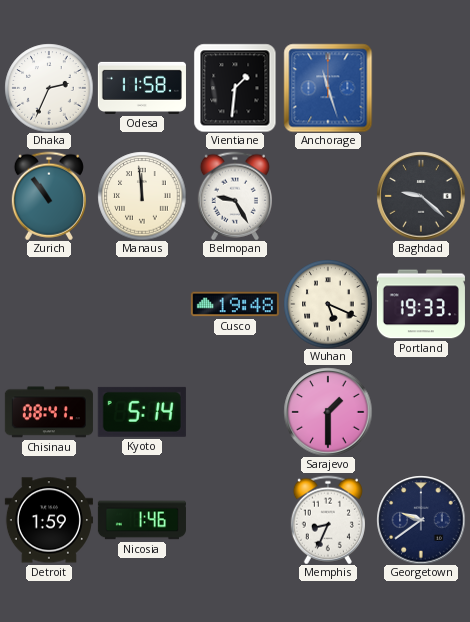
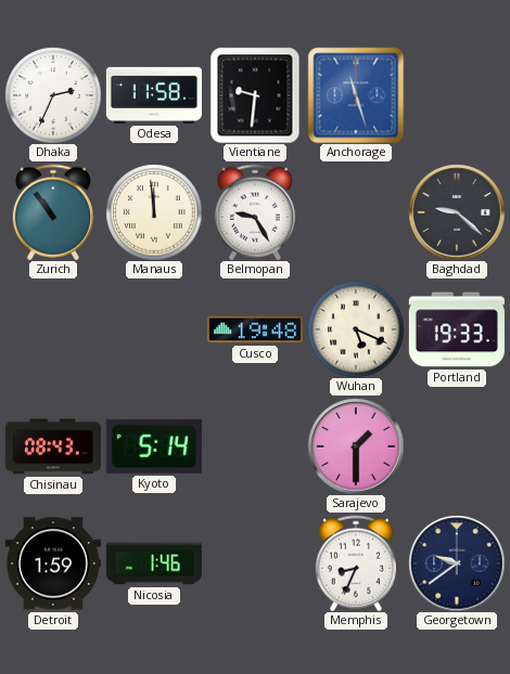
Vientiane: 1:31 -> 9:31
Chisinau: 08:41 -> 08:43
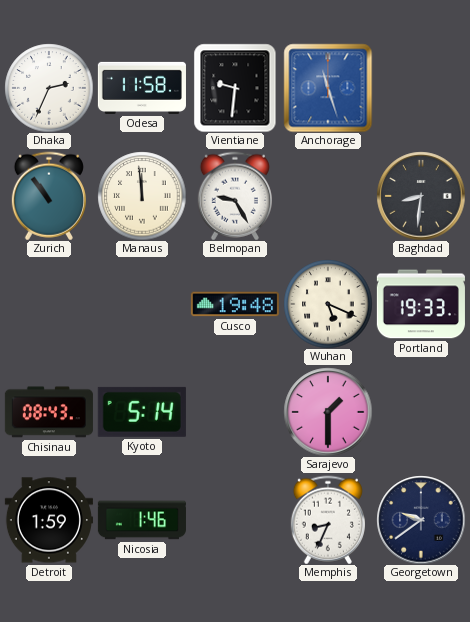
Baghdad: 9:22 -> 8:31
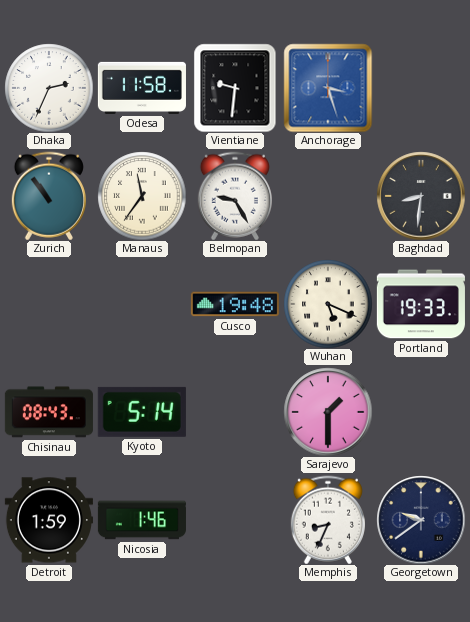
Anchorage: 11:27 -> 3:27
Manaus: 11:59 -> 11:36
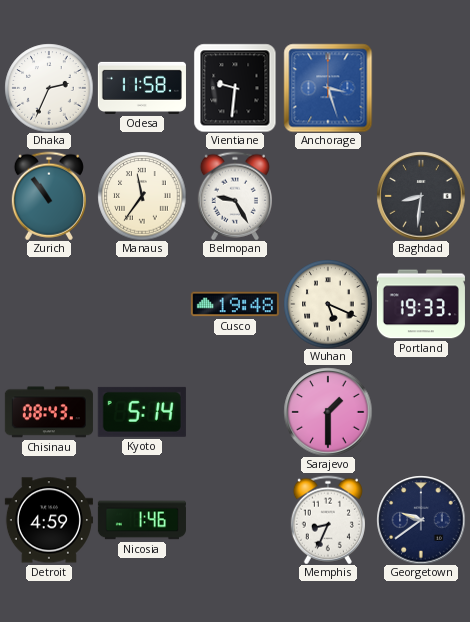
Detroit: 1:59 -> 4:59
